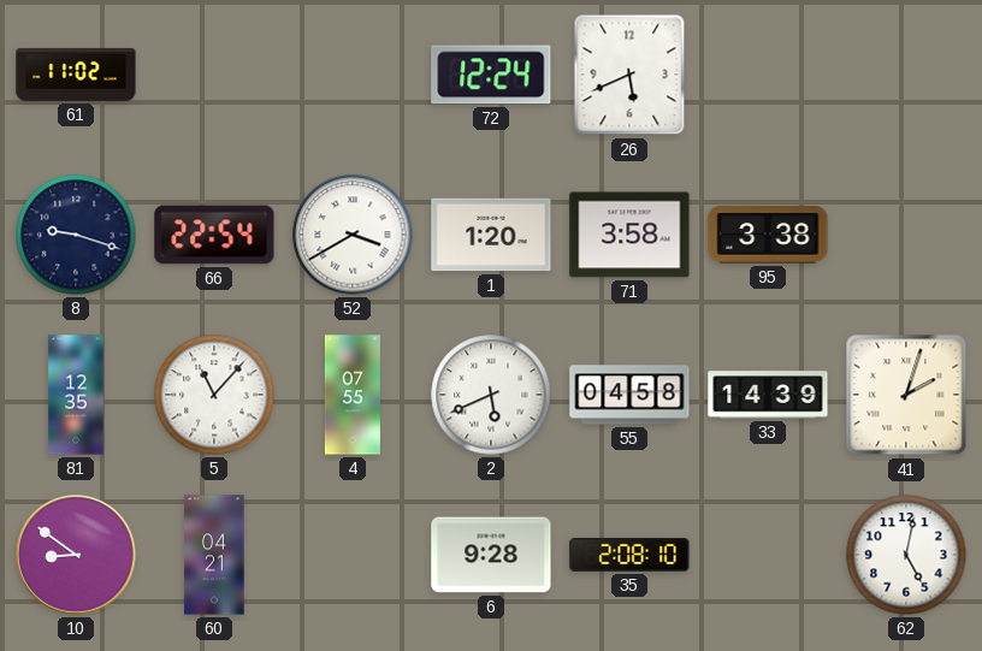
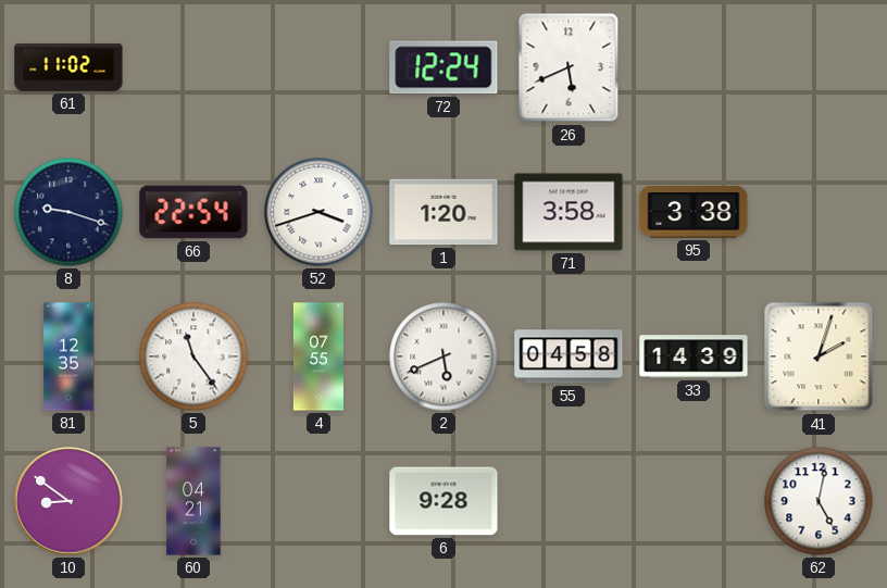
52: 3:40 -> 3:42
5: 11:07 -> 11:24
35: 2:08 -> none
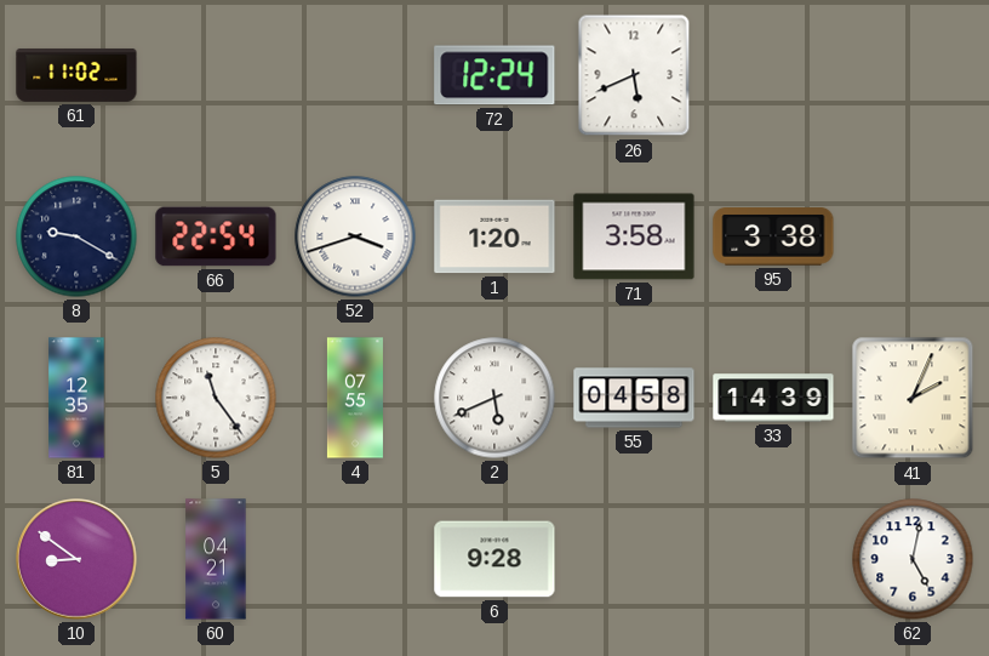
8: 9:18 -> 9:20
41: 2:03 -> 2:04
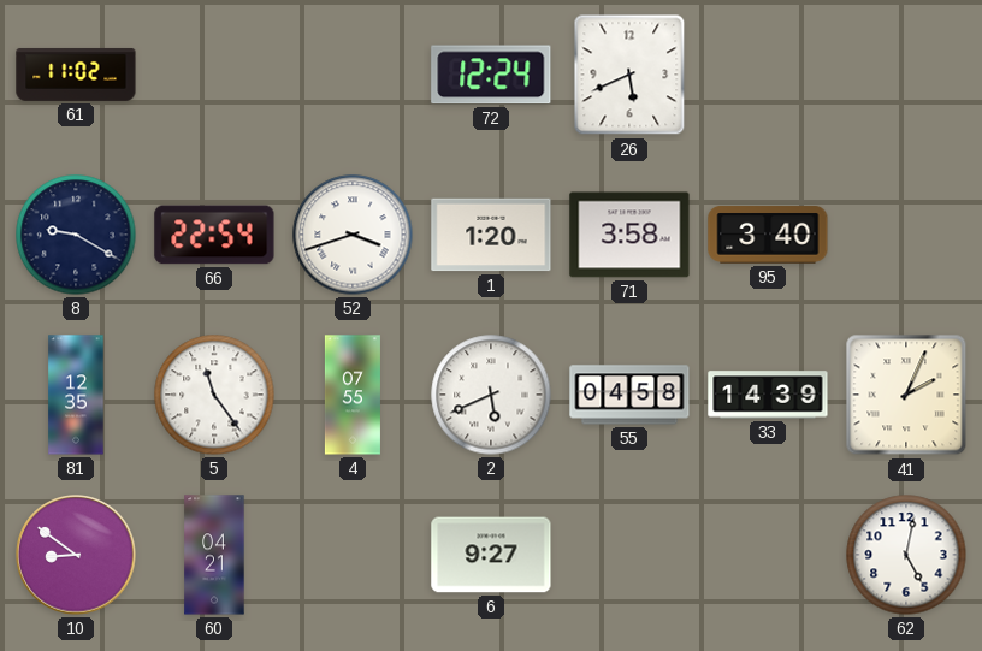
95: 3:38 -> 3:40
6: 9:28 -> 9:27
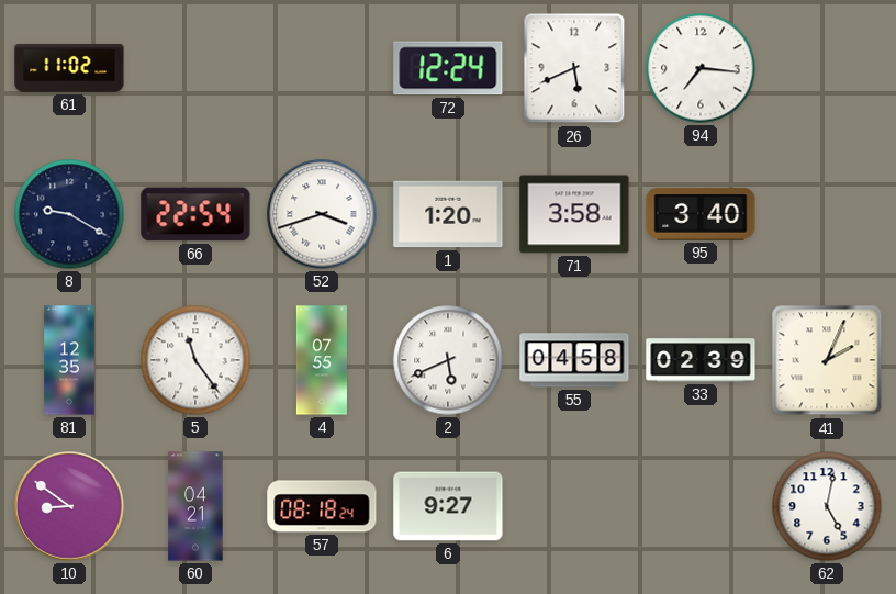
94: none -> 7:16
33: 14:39 -> 02:39
57: none -> 08:18
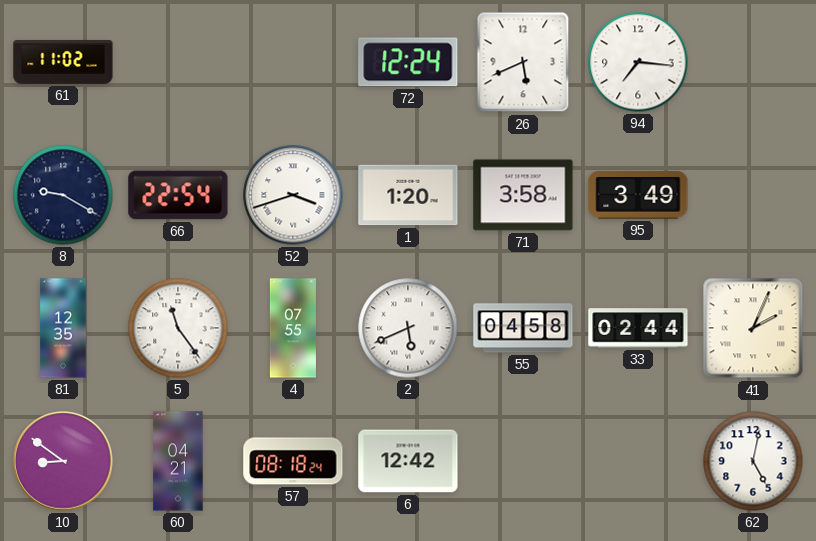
95: 3:40 -> 3:49
33: 02:39 -> 02:44
6: 9:27 -> 12:42
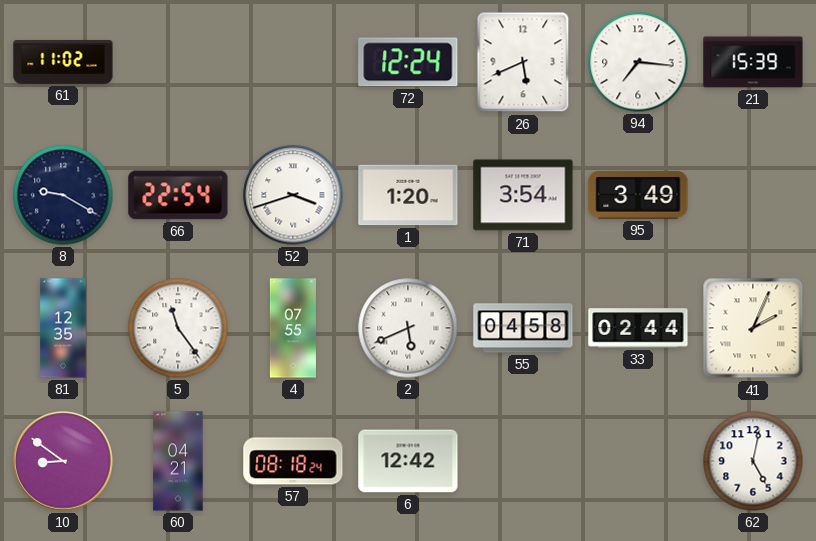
21: none -> 15:39
71: 3:58 -> 3:54
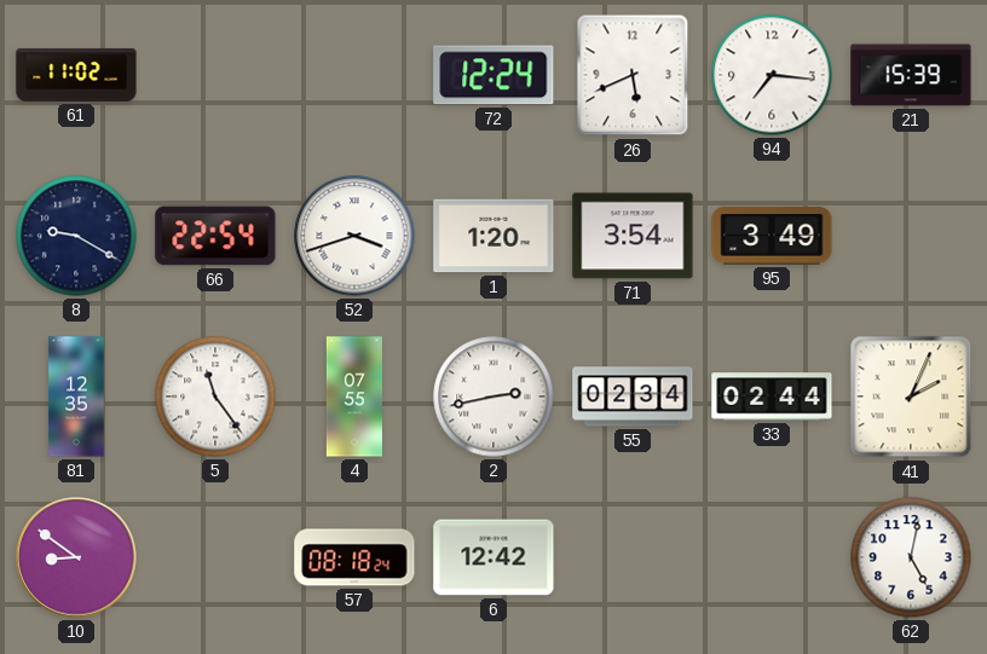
2: 5:41 -> 2:43
55: 04:58 -> 02:34
60: 04:21 -> none
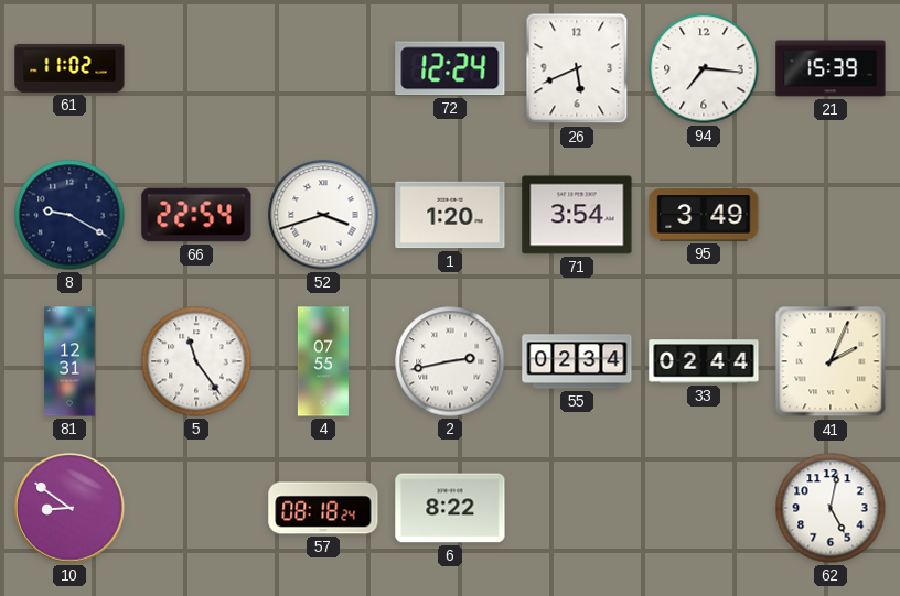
81: 12:35 -> 12:31
6: 12:42 -> 8:22
